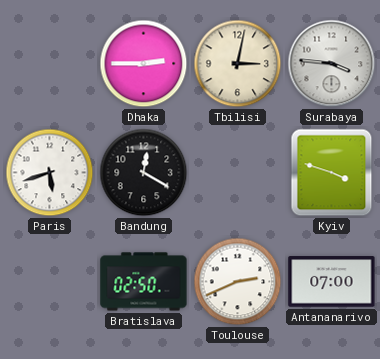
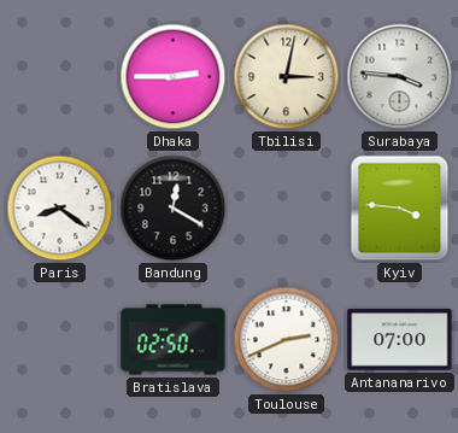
Paris: 5:42 -> 8:21
Kyiv: 3:48 -> 3:46
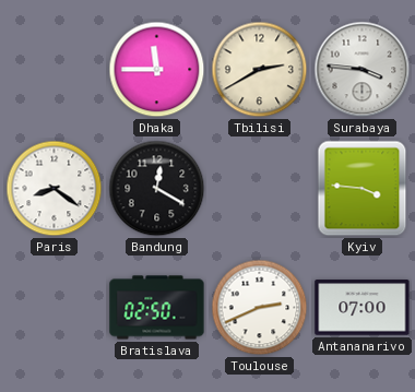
Dhaka: 2:45 -> 11:45
Tbilisi: 3:02 -> 2:40
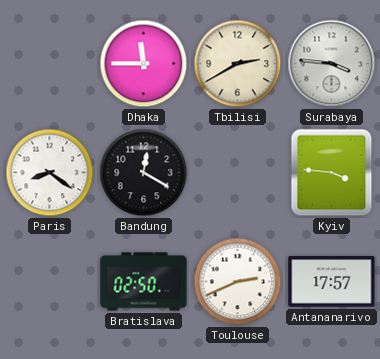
Antananarivo: 07:00 -> 17:57
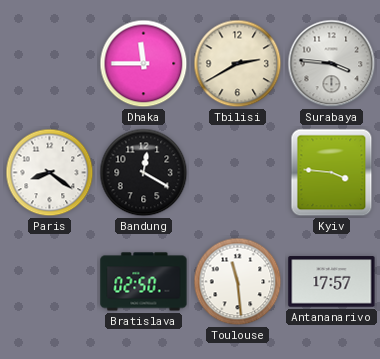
Toulouse: 2:41 -> 11:29
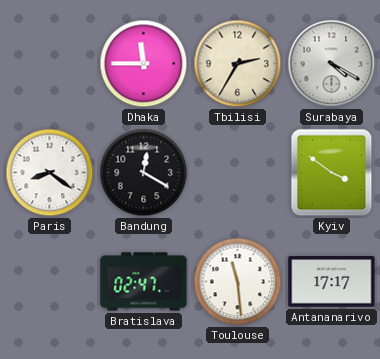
Tbilisi: 2:40 -> 2:35
Surabaya: 3:46 -> 4:20
Kyiv: 3:46 -> 3:51
Bratislava: 02:50 -> 02:47
Antananarivo: 17:57 -> 17:17
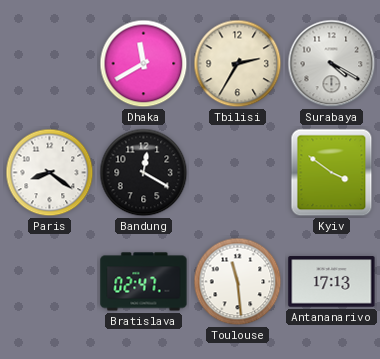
Dhaka: 11:45 -> 11:40
Antananarivo: 17:17 -> 17:13
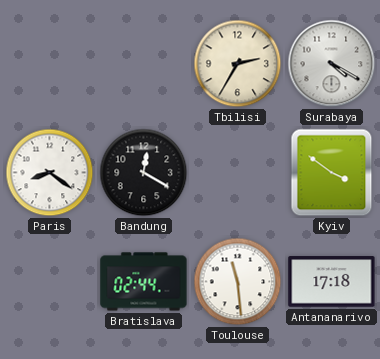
Dhaka: 11:40 -> none
Bratislava: 02:47 -> 02:44
Antananarivo: 17:13 -> 17:18
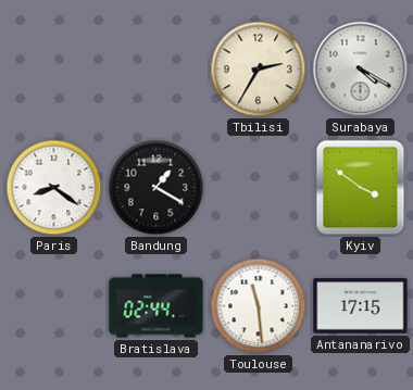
Bandung: 12:20 -> 1:20
Antananarivo: 17:18 -> 17:15
